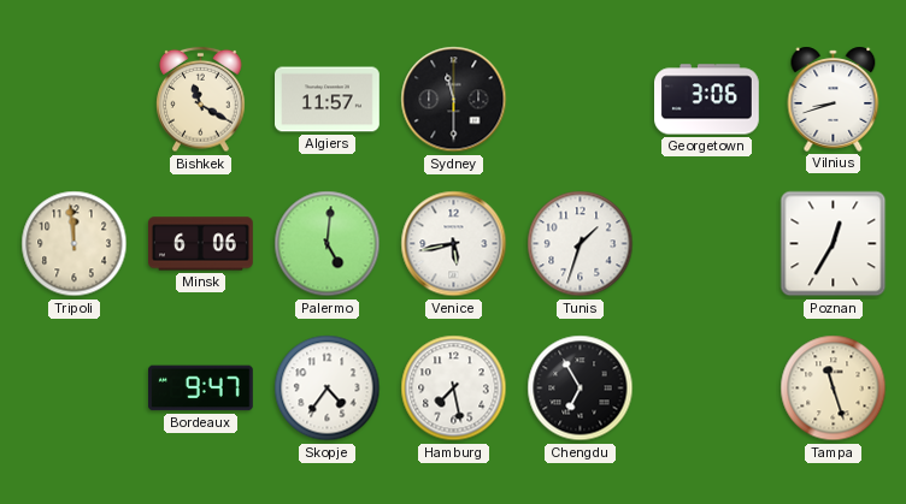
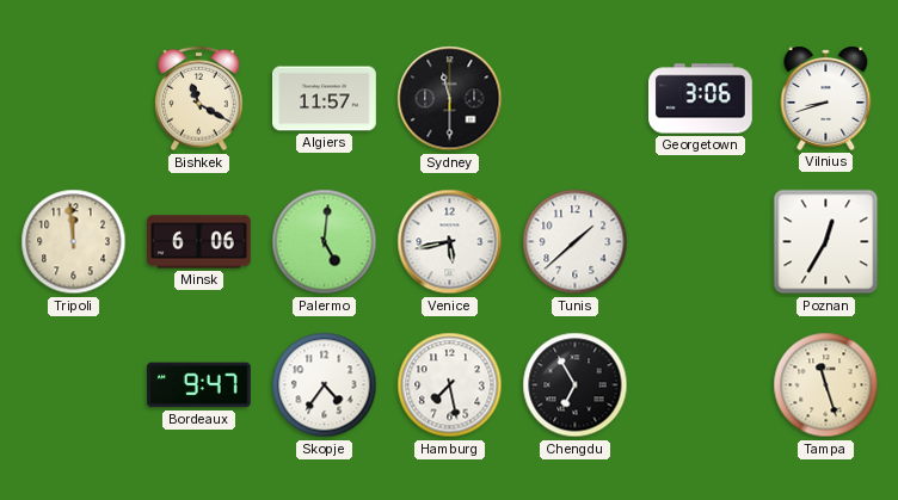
Tunis: 1:33 -> 1:38
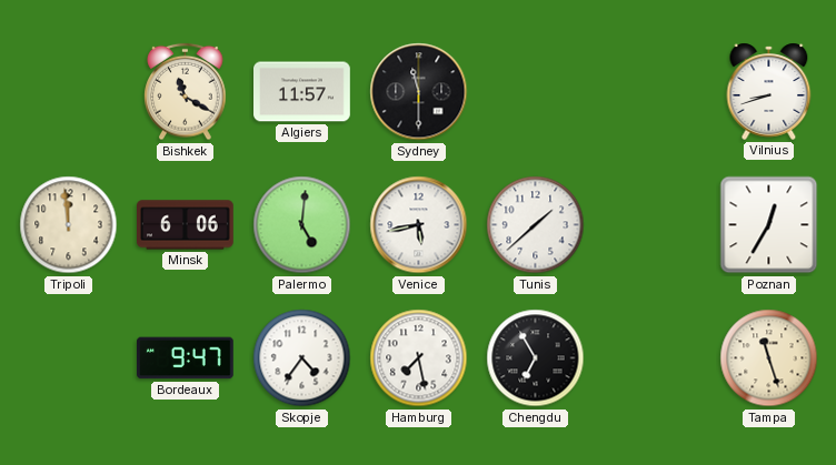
Georgetown: 3:06 -> none
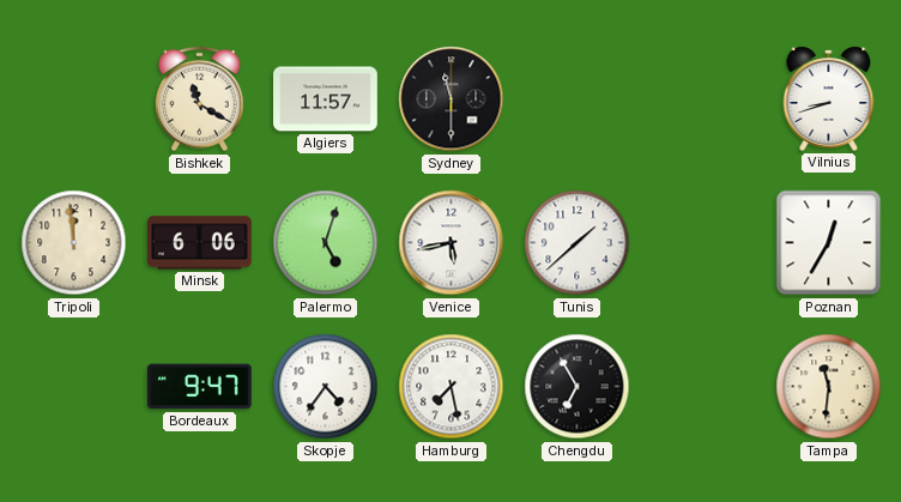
Palermo: 5:01 -> 5:03
Tampa: 11:27 -> 11:31
